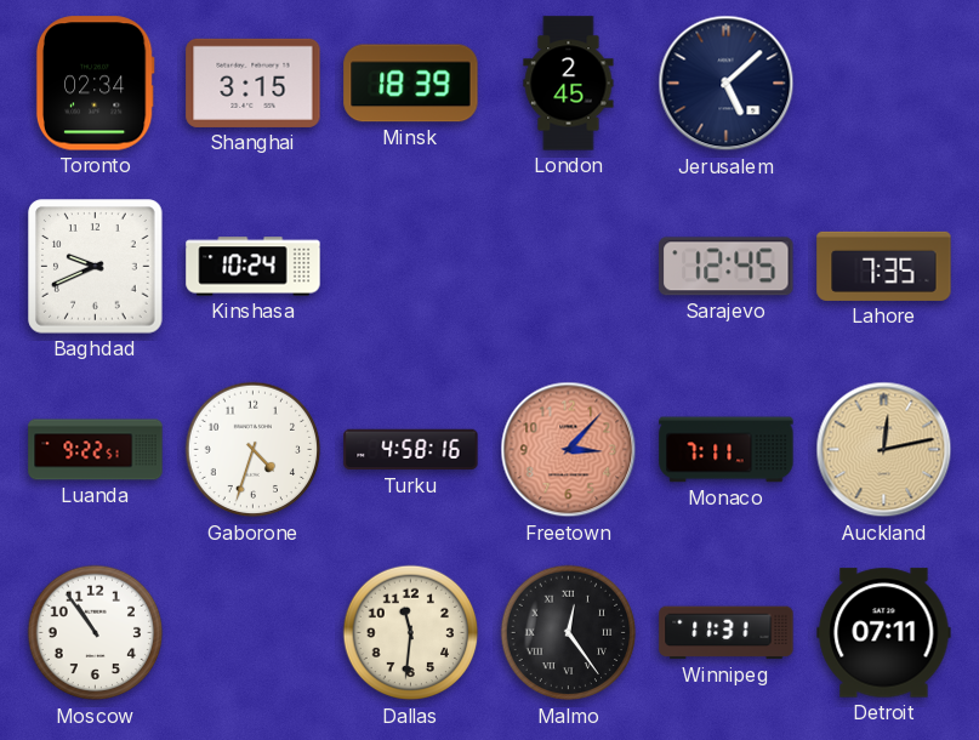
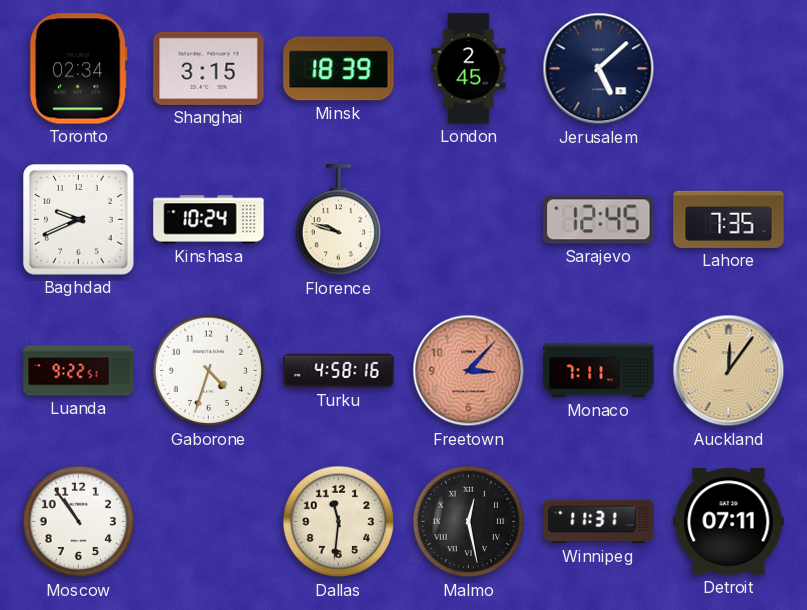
Florence: none -> 9:48
Auckland: 12:13 -> 12:06
Malmo: 12:24 -> 12:28
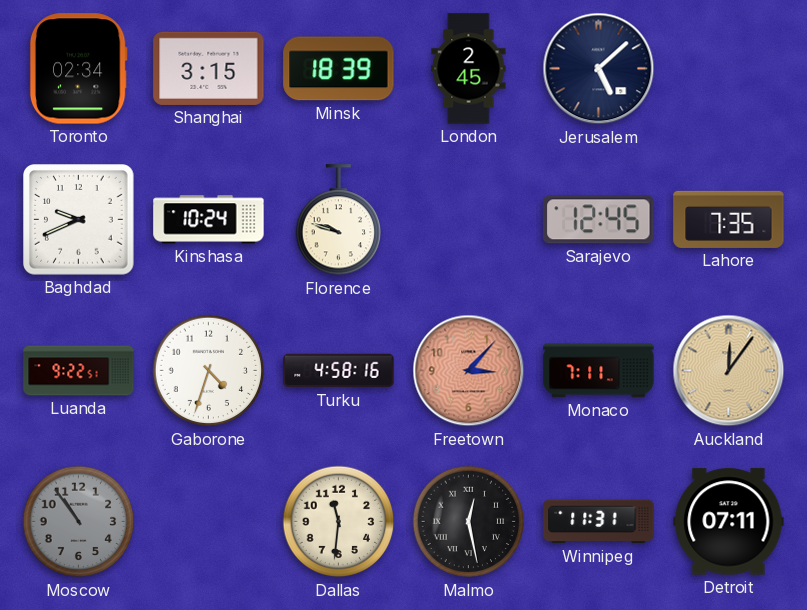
Moscow dial: white -> grey
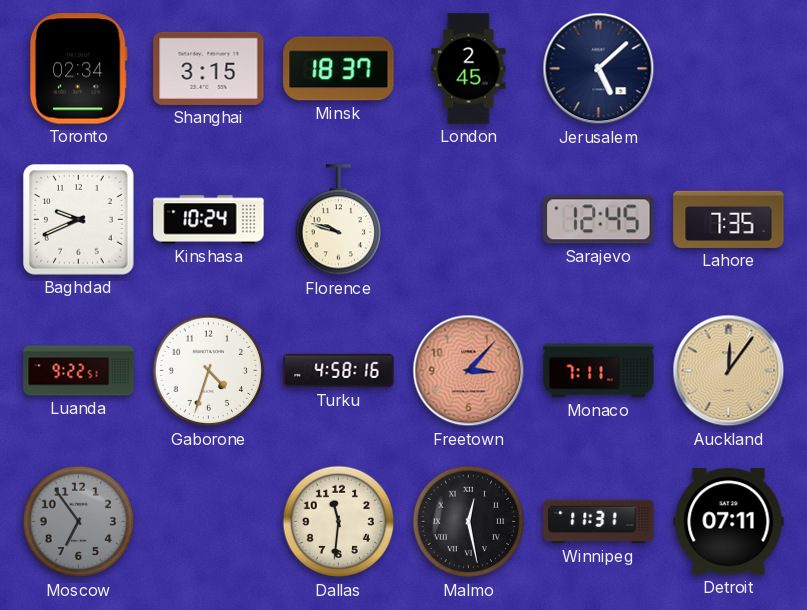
Minsk: 18:39 -> 18:37
Moscow: 10:54 -> 6:54
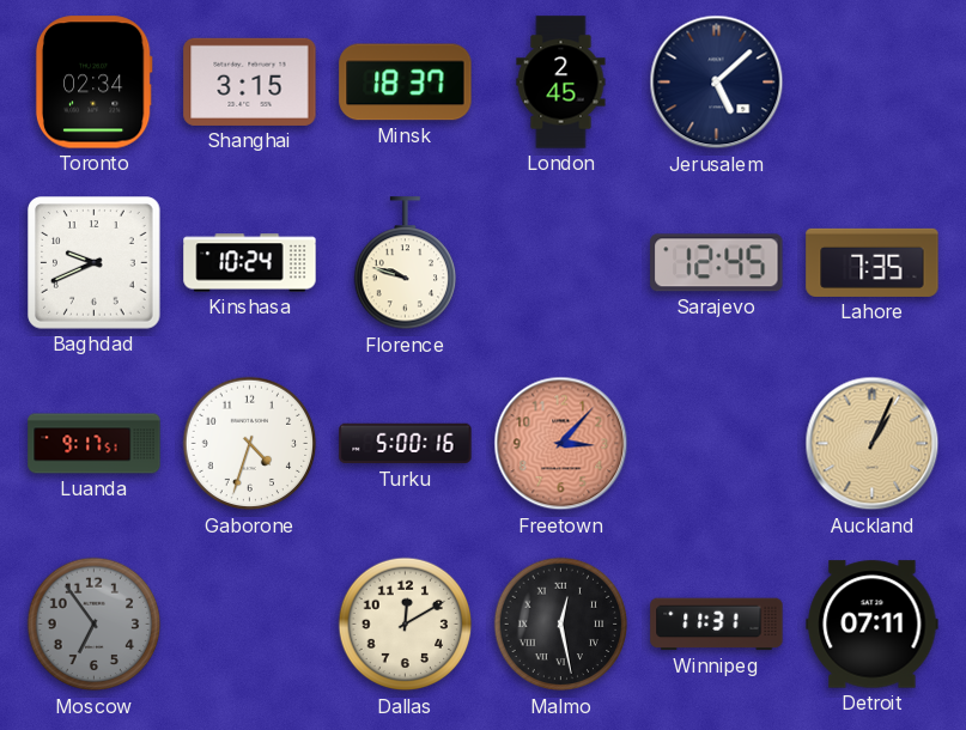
Luanda: 9:22 -> 9:17
Turku: 4:58 -> 5:00
Monaco: 7:11 -> none
Auckland: 12:06 -> 1:04
Dallas: 11:31 -> 12:10
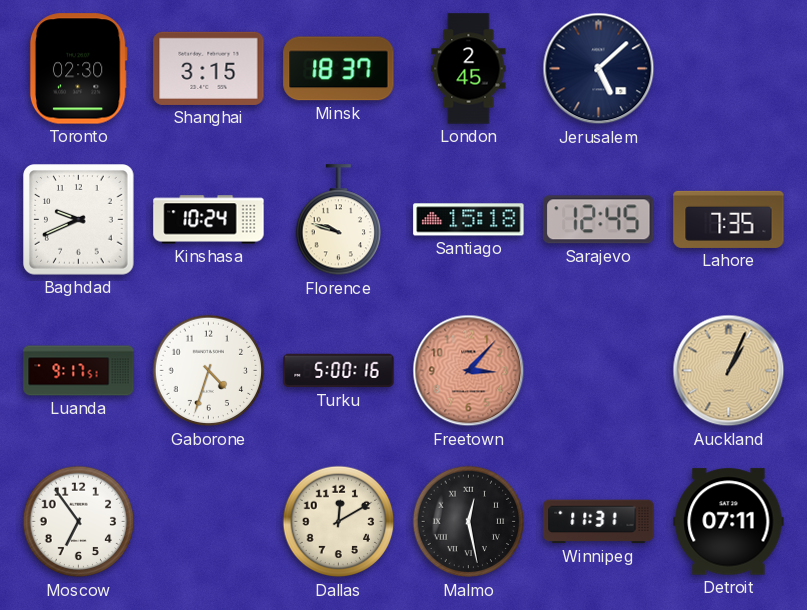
Toronto: 02:34 -> 02:30
Santiago: none -> 15:18
Moscow dial: grey -> white
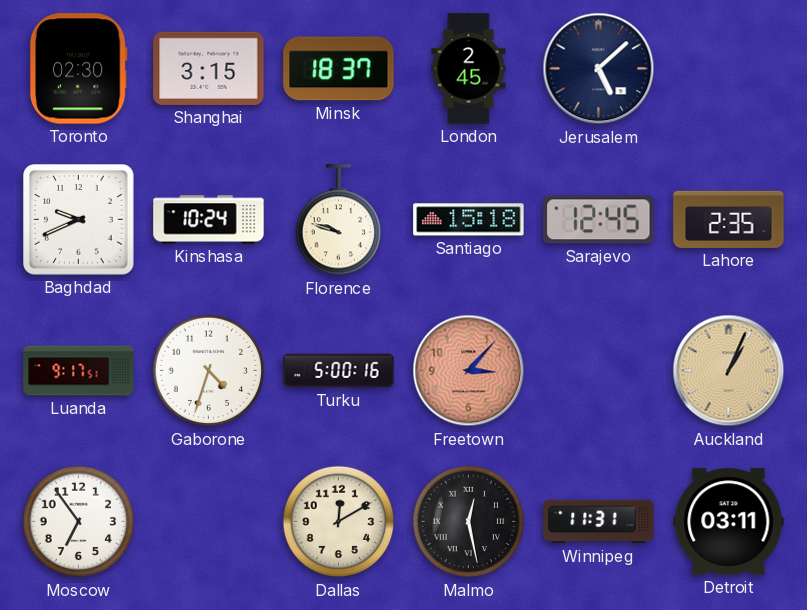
Lahore: 7:35 -> 2:35
Detroit: 07:11 -> 03:11
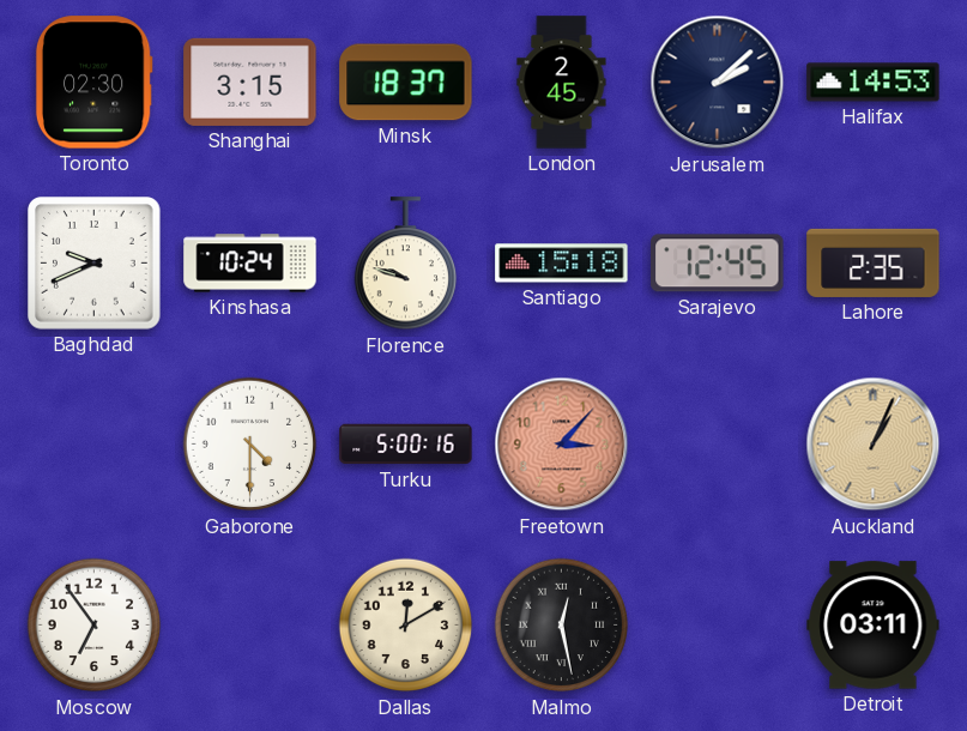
Jerusalem: 5:08 -> 2:08
Halifax: none -> 14:53
Luanda: 9:17 -> none
Gaborone: 4:33 -> 4:30
Winnipeg: 11:31 -> none
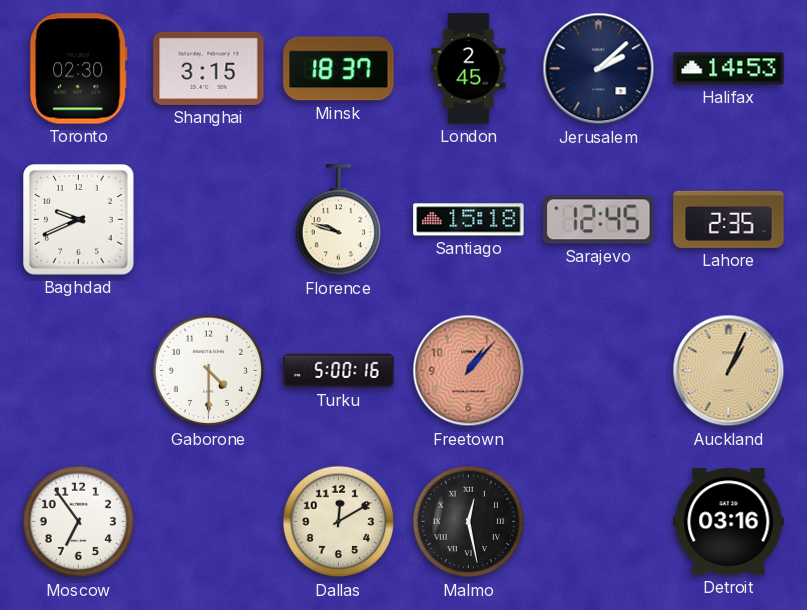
Kinshasa: 10:24 -> none
Freetown: 3:07 -> 1:07
Detroit: 03:11 -> 03:16
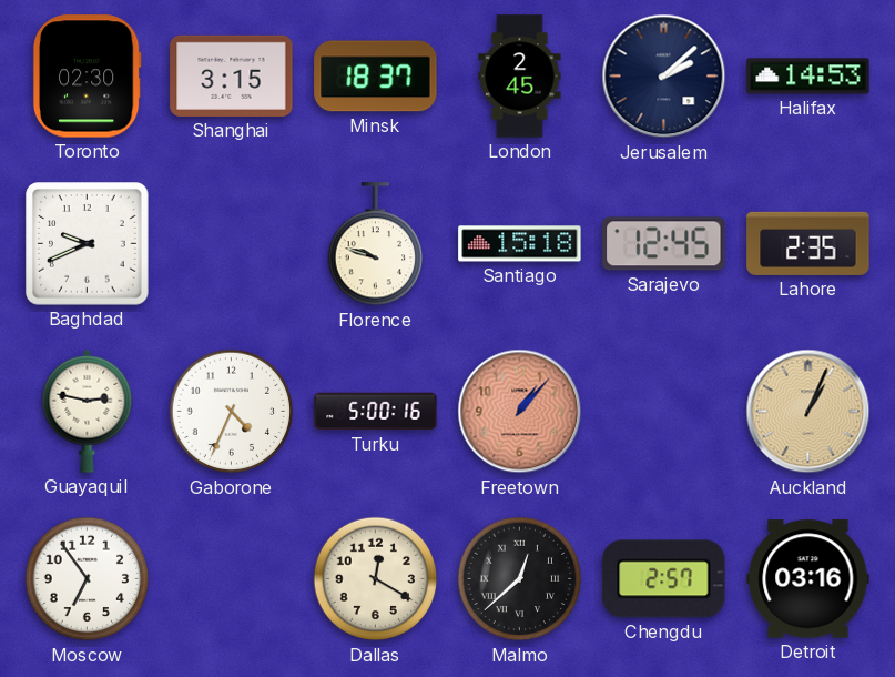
Guayaquil: none -> 2:47
Gaborone: 4:30 -> 4:34
Dallas: 12:10 -> 12:20
Malmo: 12:28 -> 12:38
Chengdu: none -> 2:57
